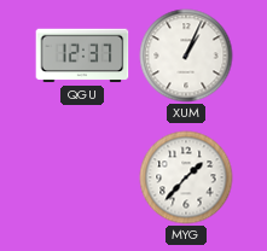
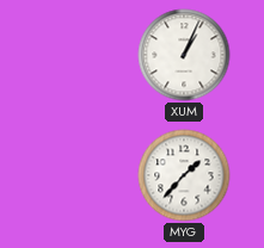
QGU: 12:37 -> none
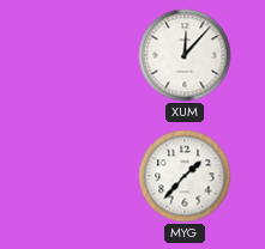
XUM: 1:04 -> 12:07
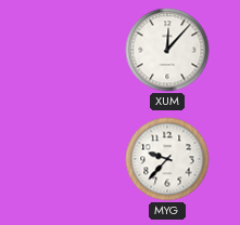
MYG: 1:37 -> 9:37
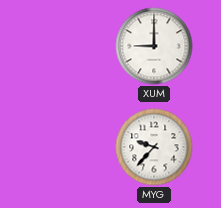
XUM: 12:07 -> 9:00
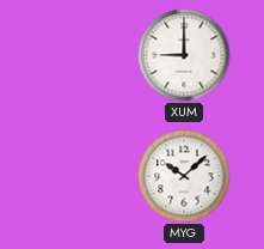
MYG: 9:37 -> 10:08
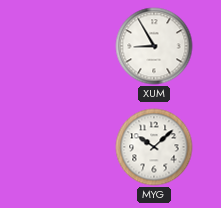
XUM: 9:00 -> 8:55
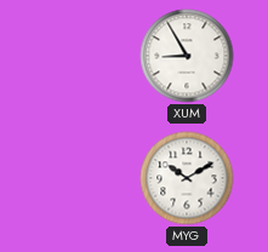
MYG: 10:08 -> 10:10
